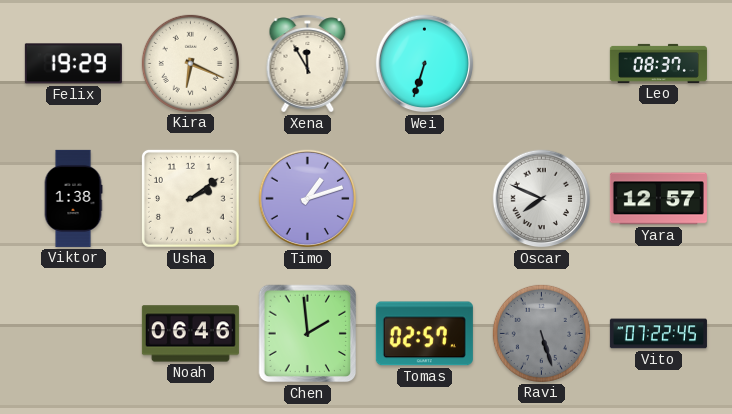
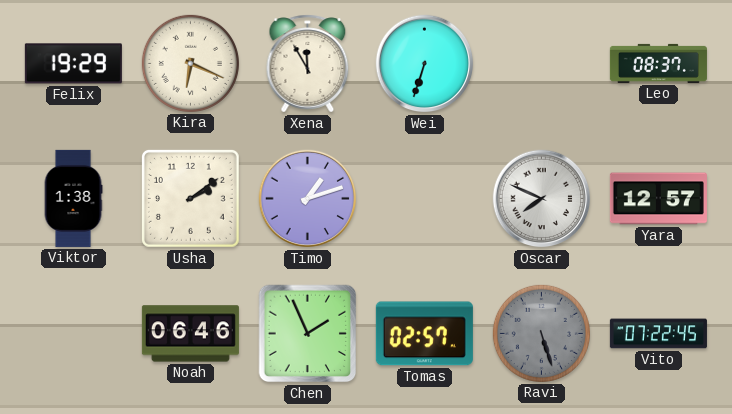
Chen: 1:59 -> 1:56
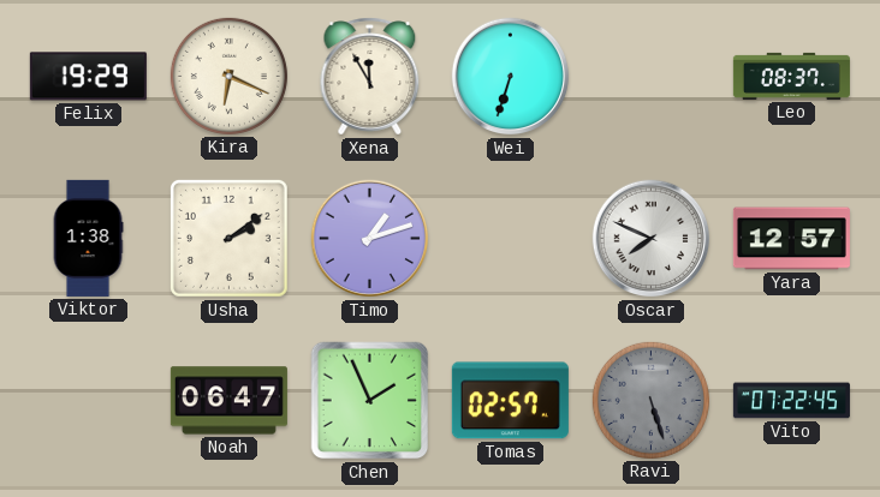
Noah: 06:46 -> 06:47
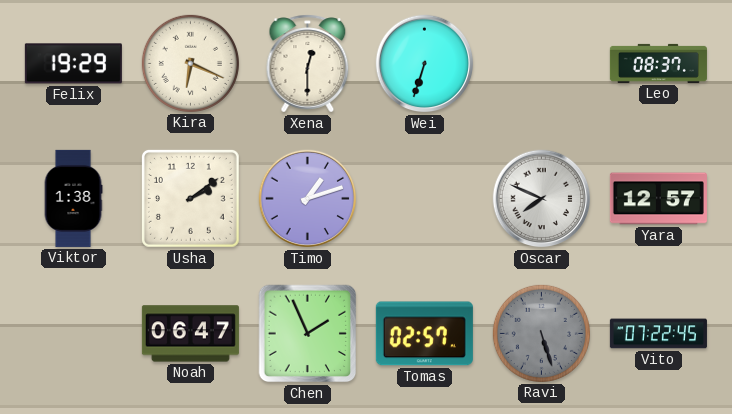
Xena: 11:55 -> 12:30
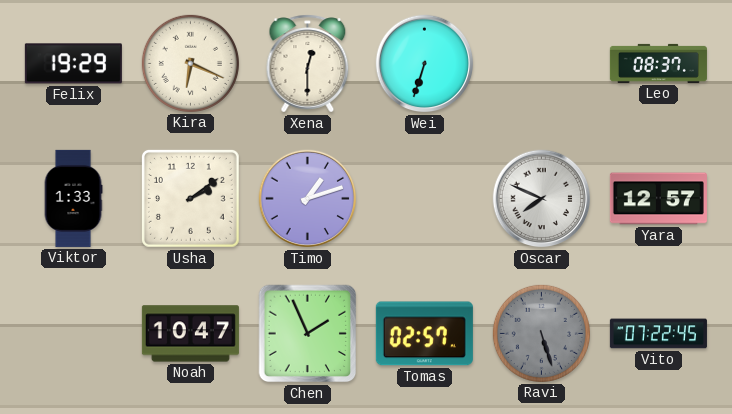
Viktor: 1:38 -> 1:33
Noah: 06:47 -> 10:47
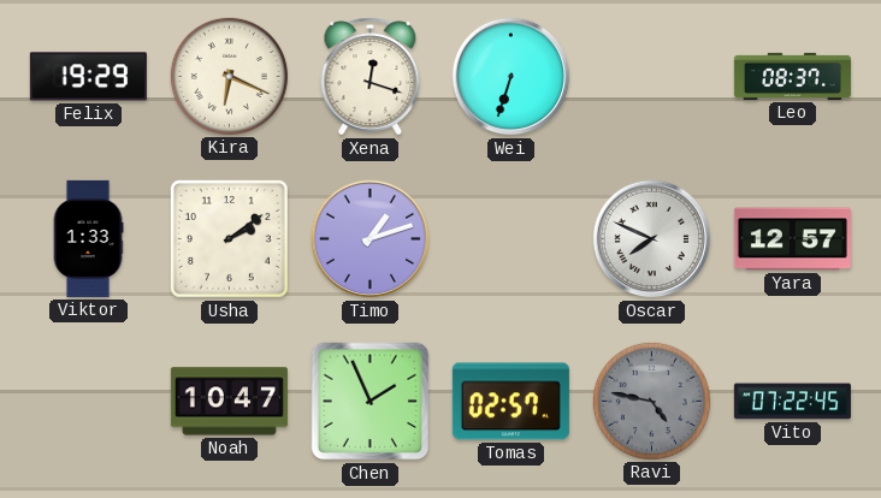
Xena: 12:30 -> 12:18
Ravi: 5:27 -> 4:47
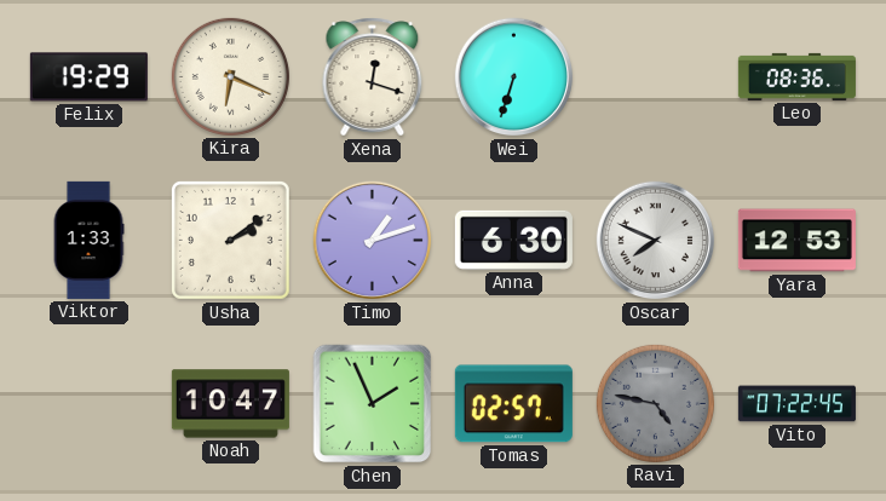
Leo: 08:37 -> 08:36
Anna: none -> 6:30
Yara: 12:57 -> 12:53
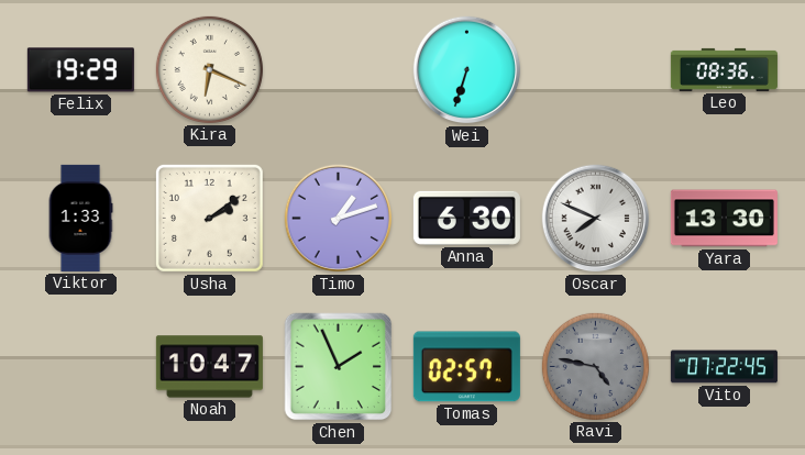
Xena: 12:18 -> none
Yara: 12:53 -> 13:30
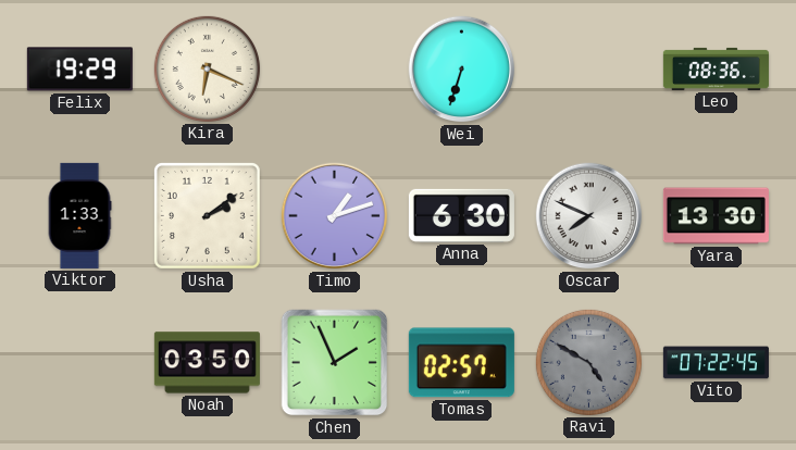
Noah: 10:47 -> 03:50
Ravi: 4:47 -> 4:50
